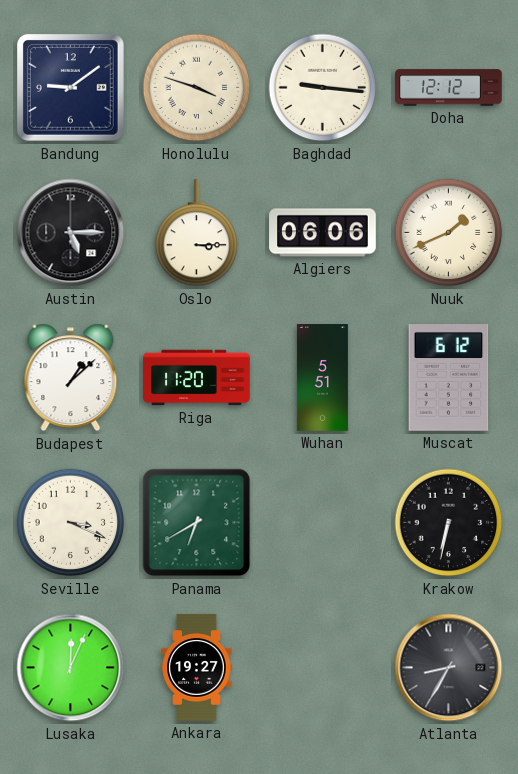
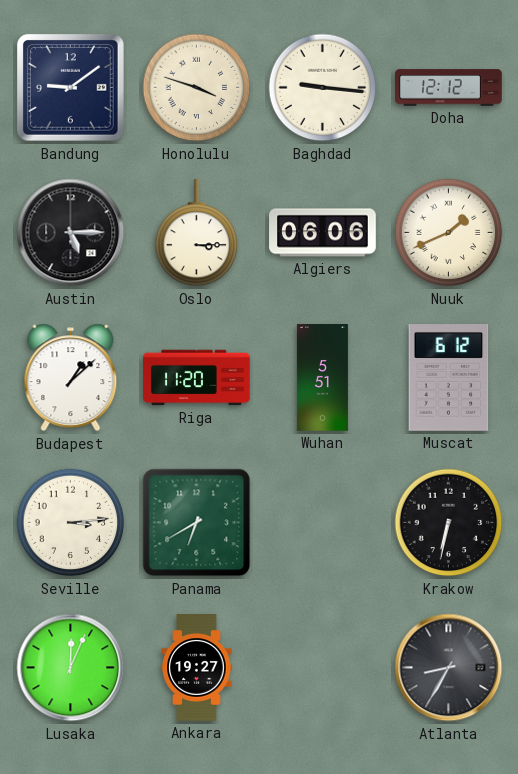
Seville: 3:19 -> 3:14
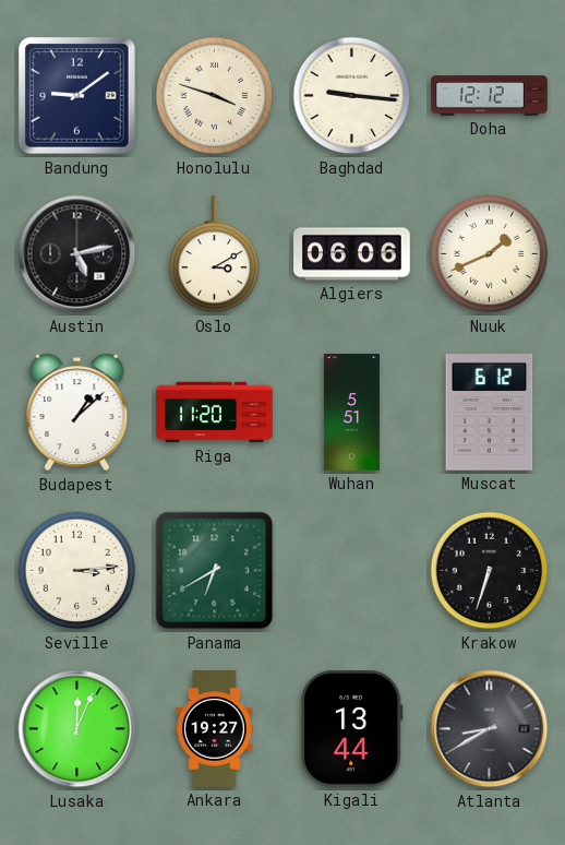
Austin: 5:15 -> 5:13
Oslo: 3:15 -> 3:10
Krakow: 6:32 -> 6:33
Kigali: none -> 13:44
Atlanta: 8:35 -> 8:40
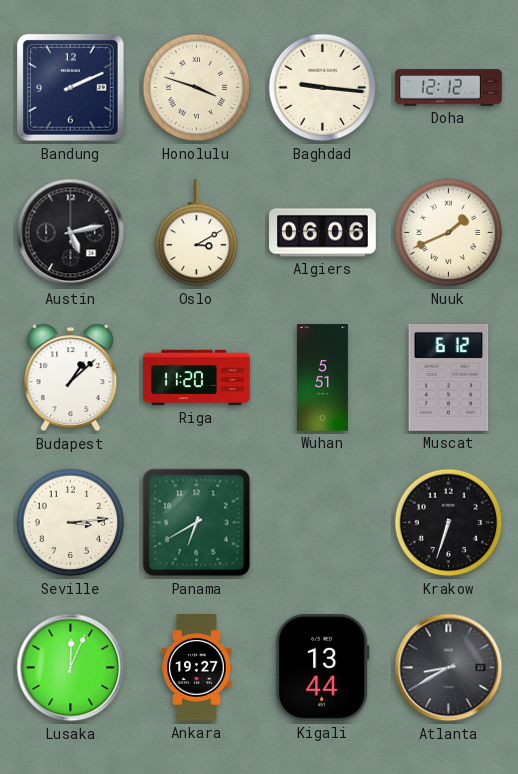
Bandung: 9:09 -> 2:11
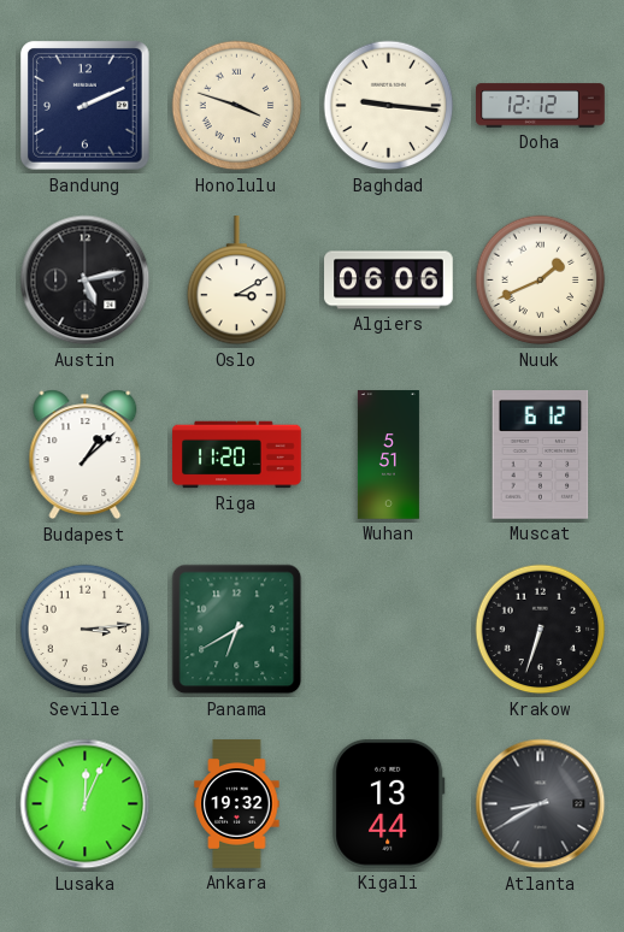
Ankara: 19:27 -> 19:32
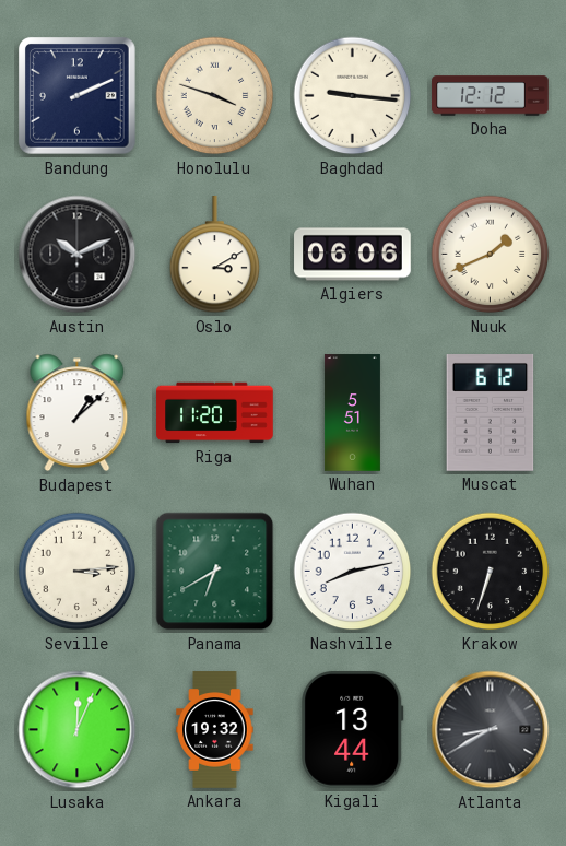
Austin: 5:13 -> 10:11
Nashville: none -> 8:13
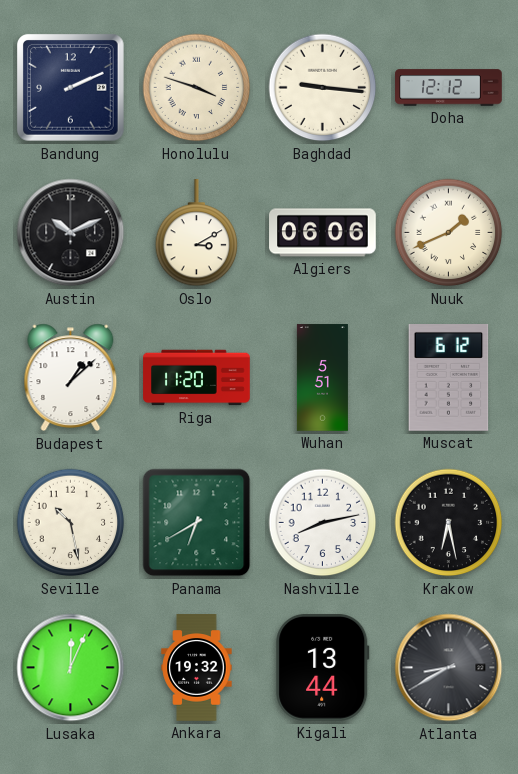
Seville: 3:14 -> 10:28
Krakow: 6:33 -> 6:28
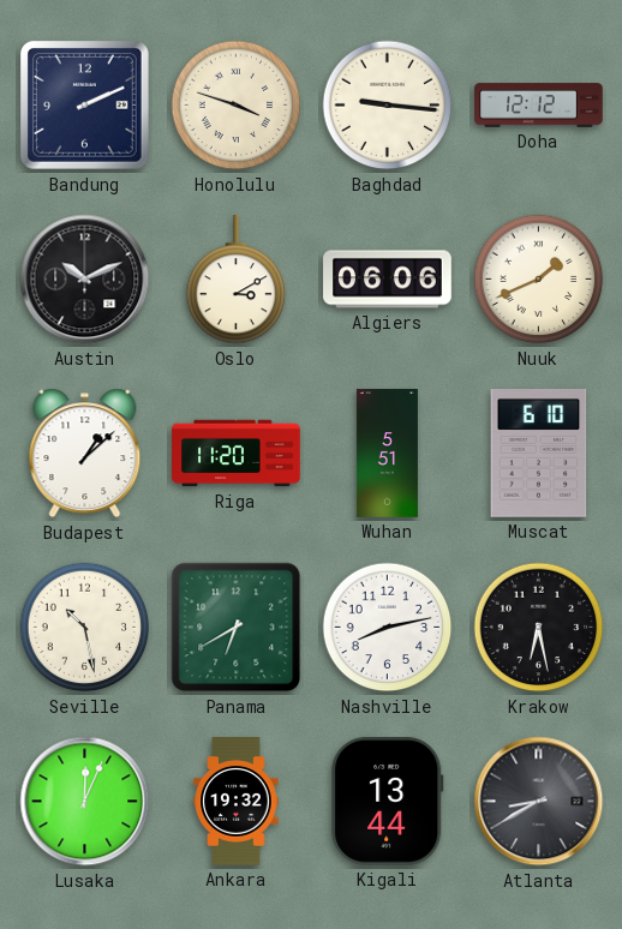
Muscat: 6:12 -> 6:10
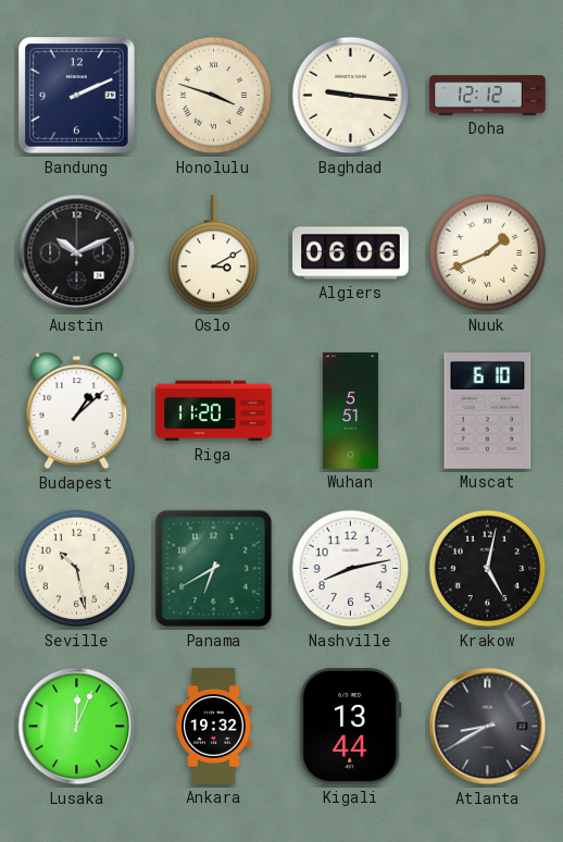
Krakow: 6:28 -> 5:02
